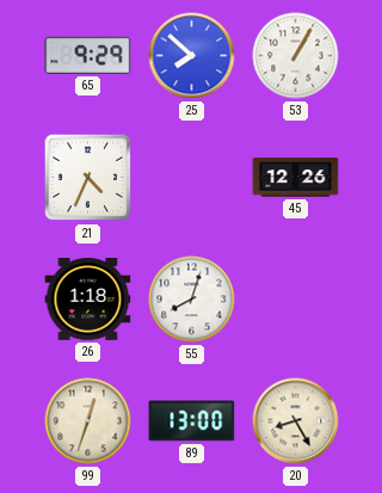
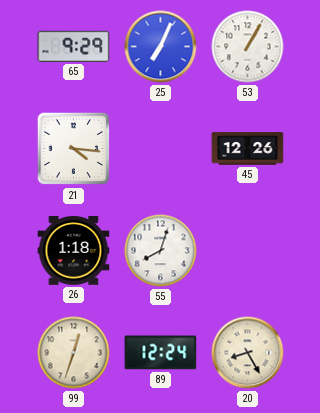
25: 7:52 -> 7:04
21: 4:34 -> 4:16
89: 13:00 -> 12:24
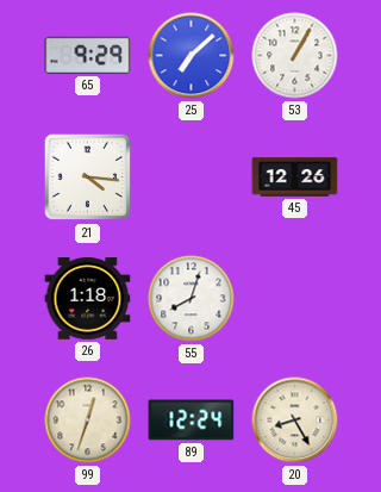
25: 7:04 -> 7:08
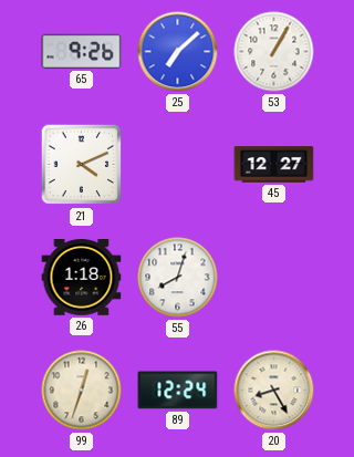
65: 9:29 -> 9:26
21: 4:16 -> 4:11
45: 12:26 -> 12:27
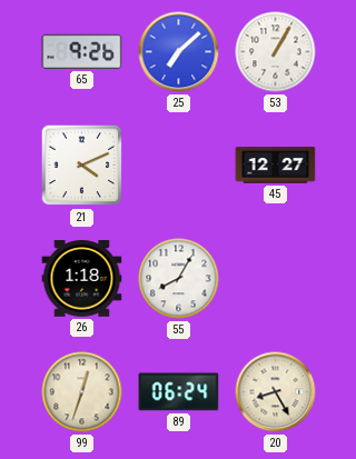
55: 8:03 -> 8:05
89: 12:24 -> 06:24
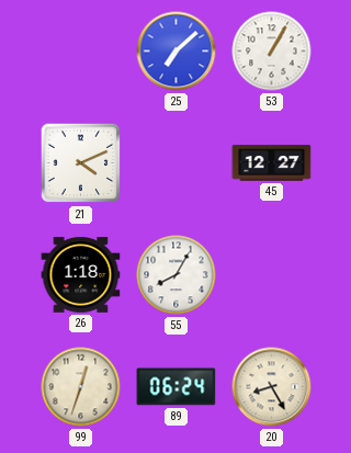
65: 9:26 -> none
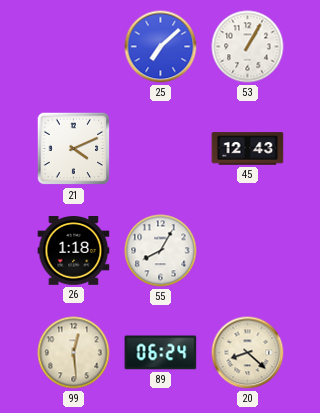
45: 12:27 -> 12:43
99: 12:33 -> 12:29
20: 8:25 -> 8:22
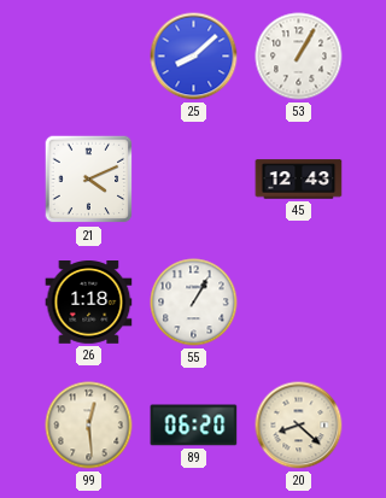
25: 7:08 -> 8:08
55: 8:05 -> 1:05
89: 06:24 -> 06:20
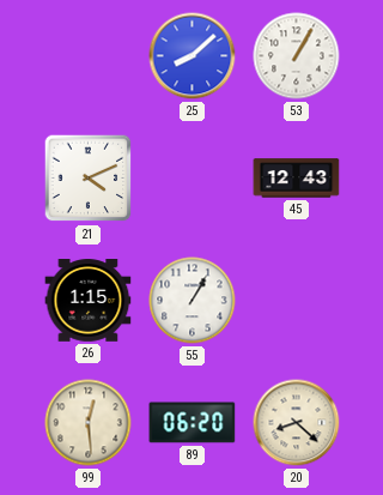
26: 1:18 -> 1:15
